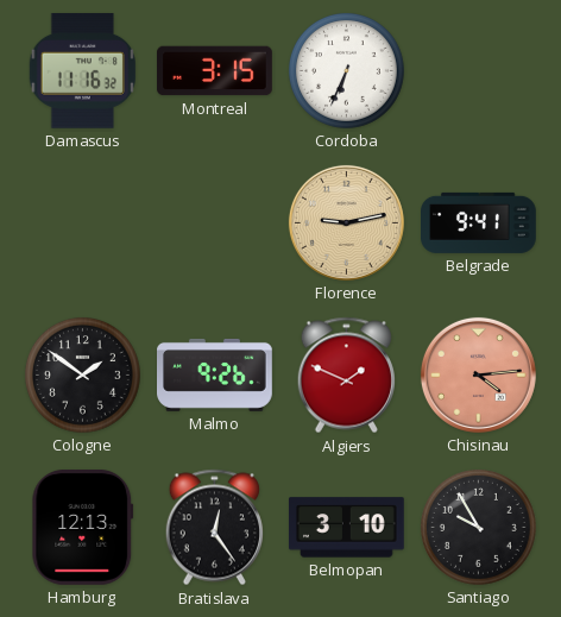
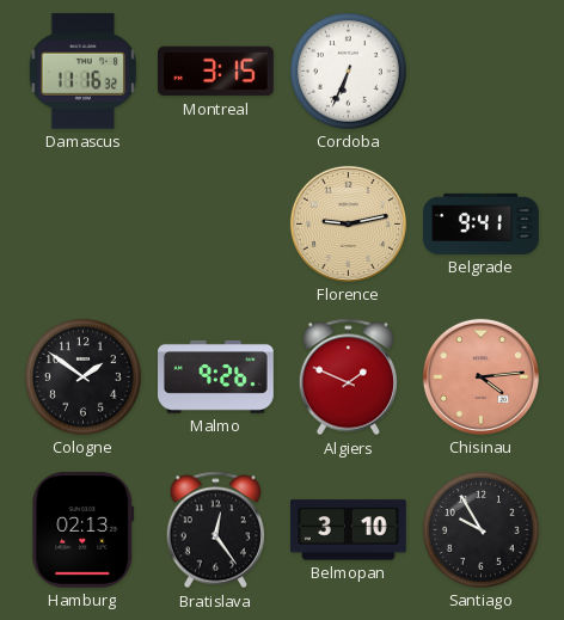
Hamburg: 12:13 -> 02:13
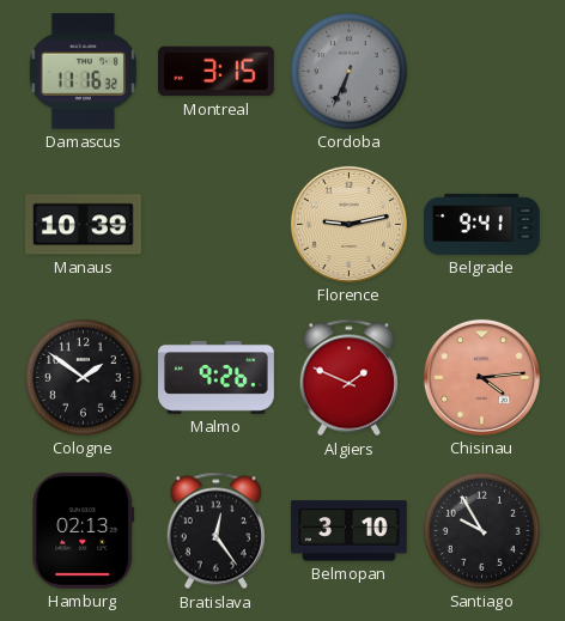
Cordoba dial: white -> grey
Manaus: none -> 10:39
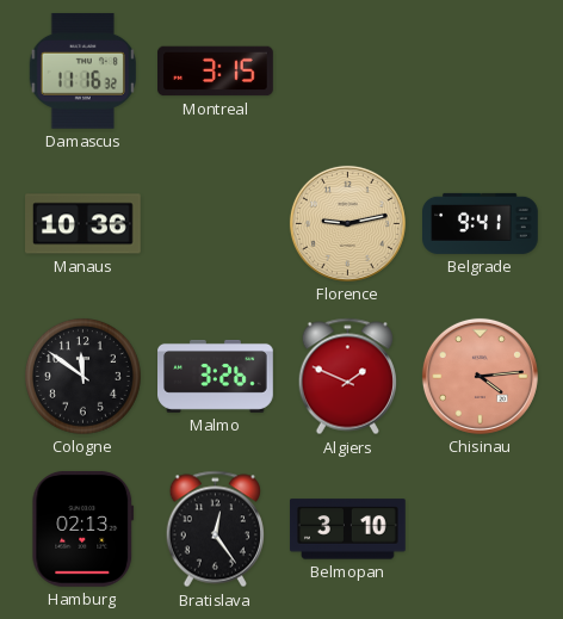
Cordoba: 6:34 -> none
Manaus: 10:39 -> 10:36
Cologne: 1:51 -> 11:51
Malmo: 9:26 -> 3:26
Santiago: 9:55 -> none
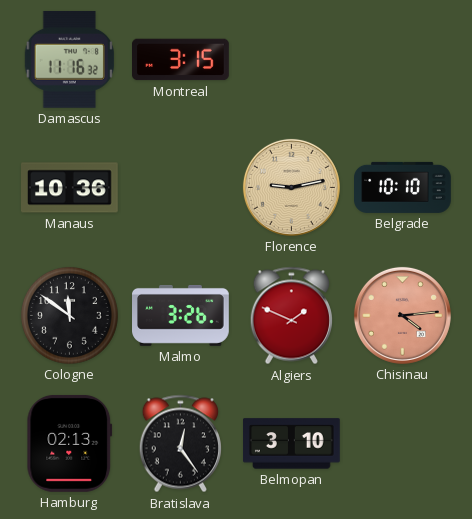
Belgrade: 9:41 -> 10:10
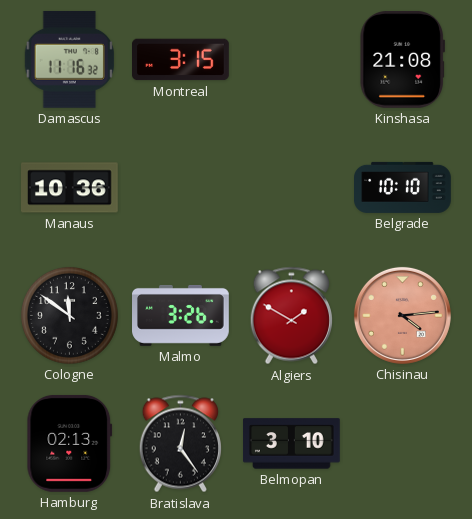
Kinshasa: none -> 21:08
Florence: 9:13 -> none
Algiers: 1:49 -> 1:50
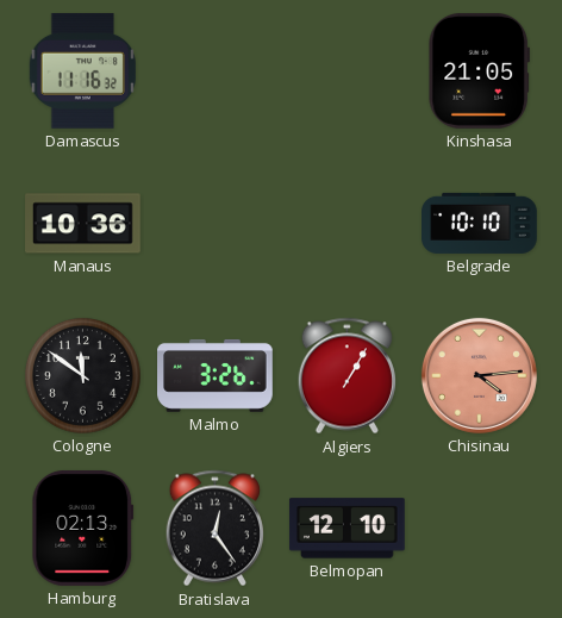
Montreal: 3:15 -> none
Kinshasa: 21:08 -> 21:05
Algiers: 1:50 -> 1:05
Belmopan: 3:10 -> 12:10
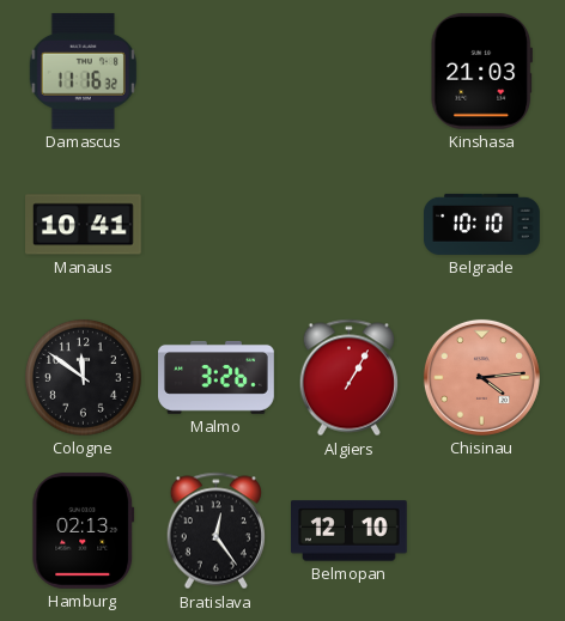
Kinshasa: 21:05 -> 21:03
Manaus: 10:36 -> 10:41
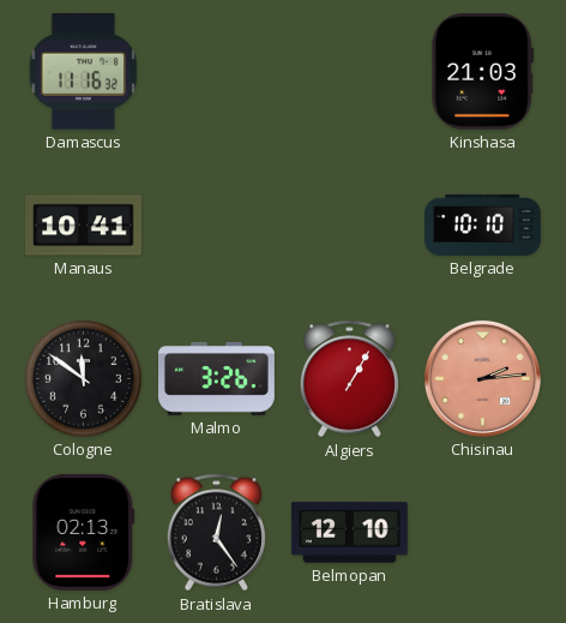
Chisinau: 4:14 -> 2:14
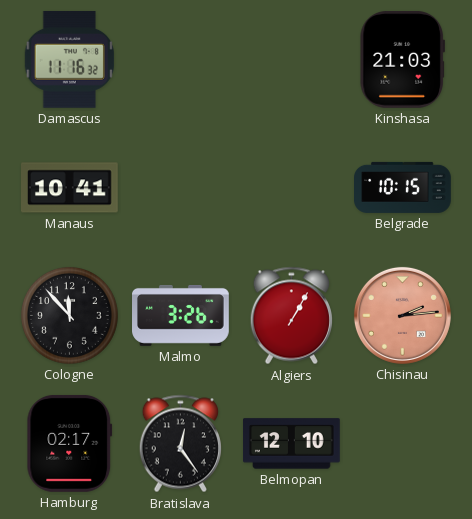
Belgrade: 10:10 -> 10:15
Cologne: 11:51 -> 11:53
Hamburg: 02:13 -> 02:17
